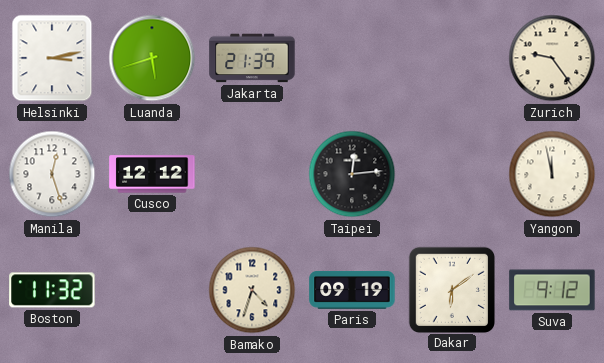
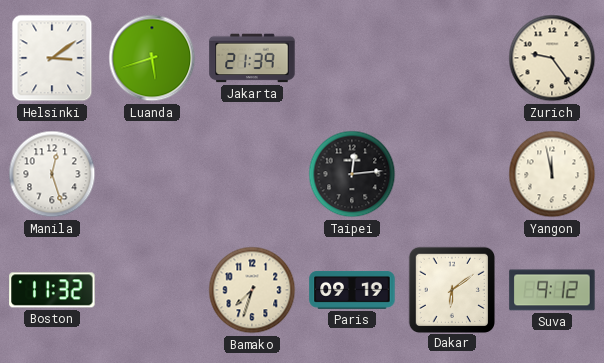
Helsinki: 3:13 -> 3:09
Cusco: 12:12 -> none
Bamako: 4:33 -> 7:33
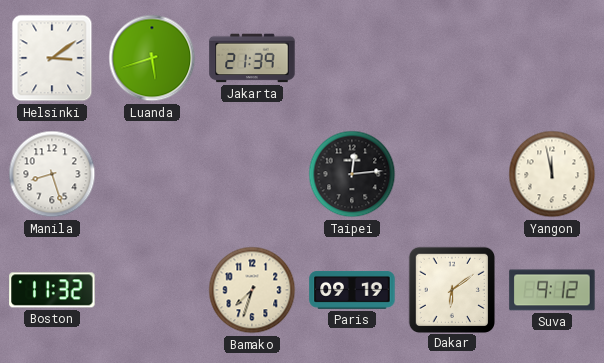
Zurich: 9:24 -> none
Manila: 12:27 -> 8:27
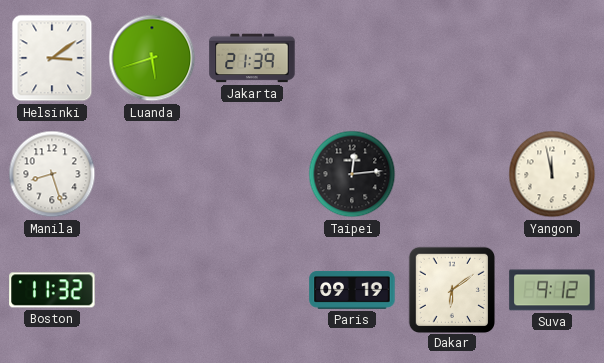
Bamako: 7:33 -> none
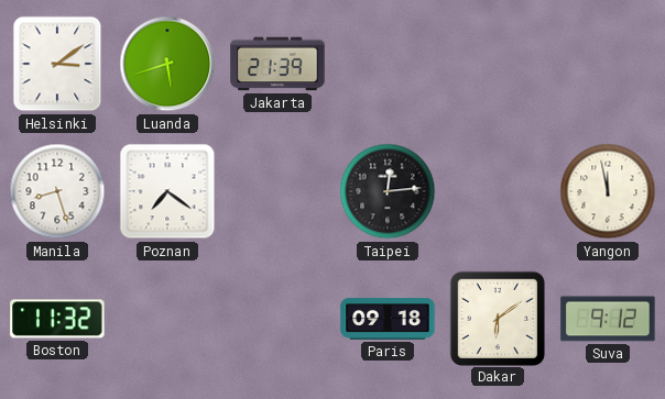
Poznan: none -> 7:21
Paris: 09:19 -> 09:18
